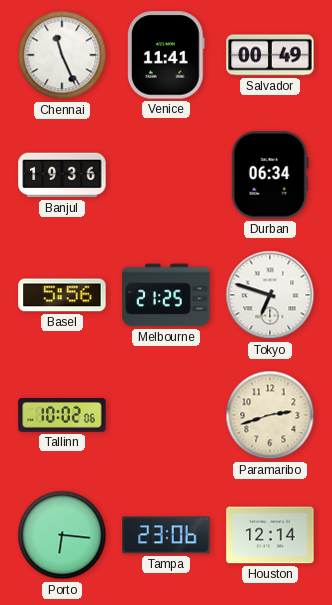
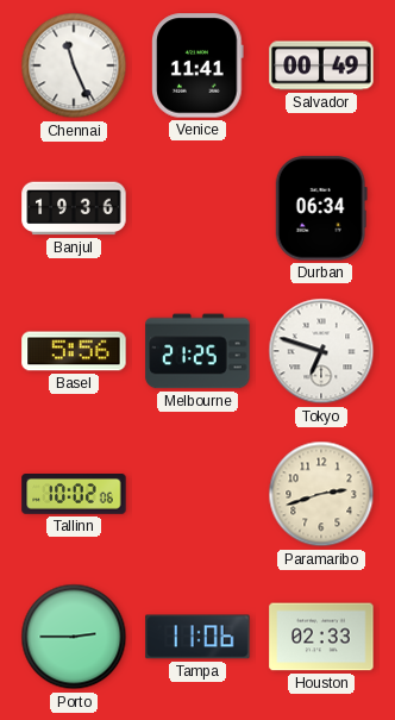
Porto: 6:16 -> 2:45
Tampa: 23:06 -> 11:06
Houston: 12:14 -> 02:33
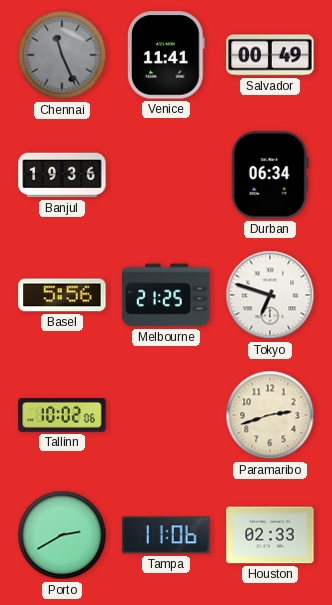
Chennai dial: white -> grey
Porto: 2:45 -> 2:40
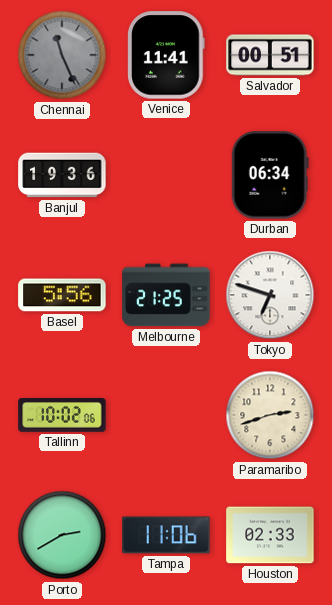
Salvador: 00:49 -> 00:51
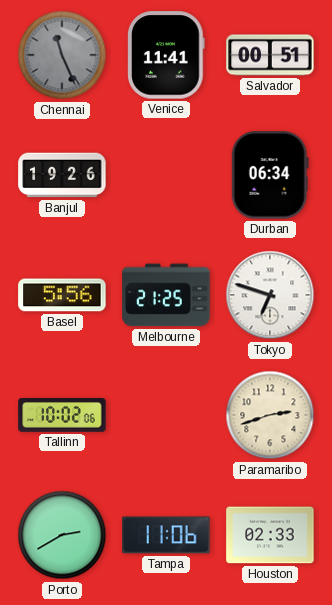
Banjul: 19:36 -> 19:26
